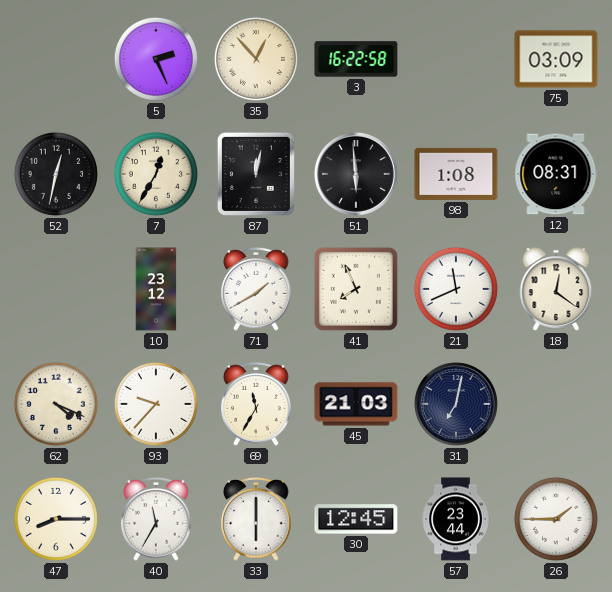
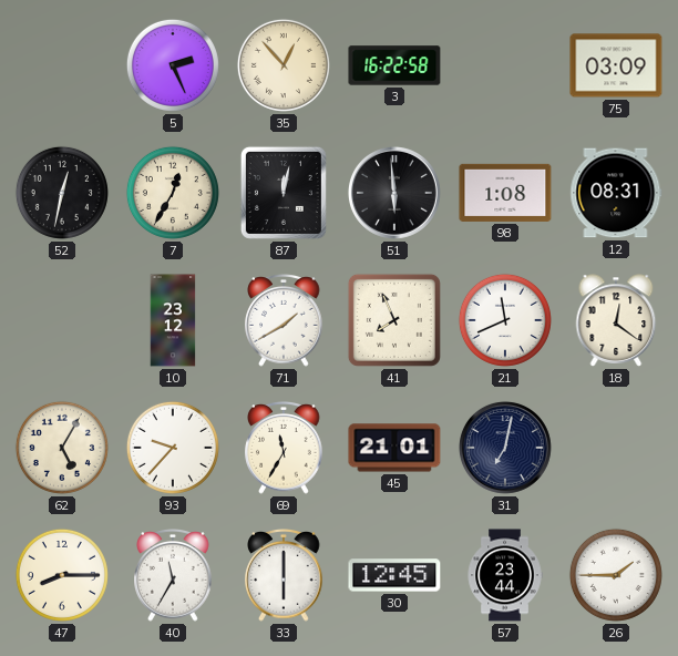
62: 4:19 -> 5:05
45: 21:03 -> 21:01
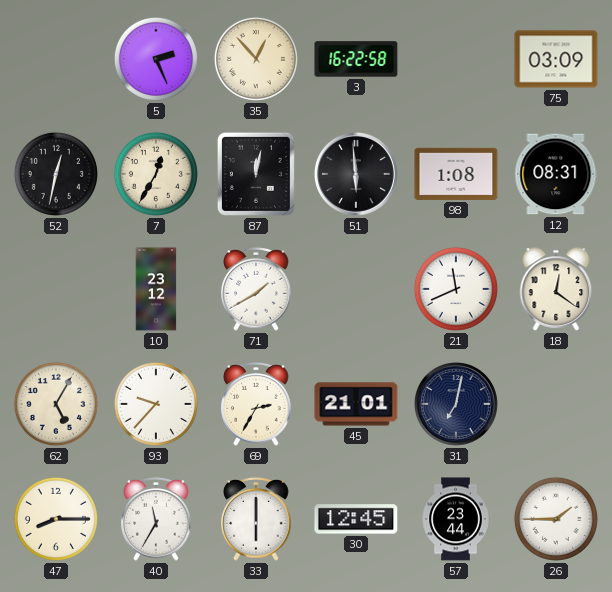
41: 7:56 -> none
69: 11:35 -> 2:35
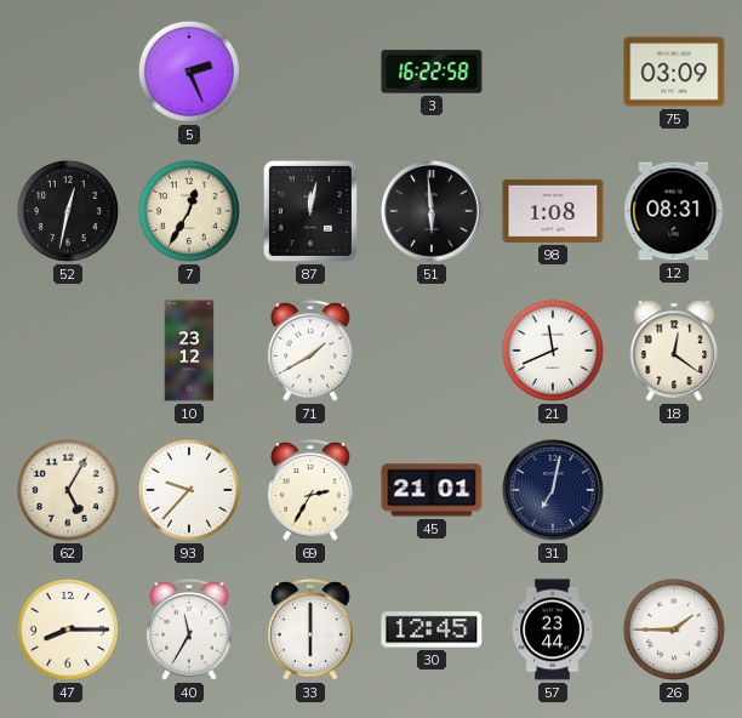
35: 12:53 -> none
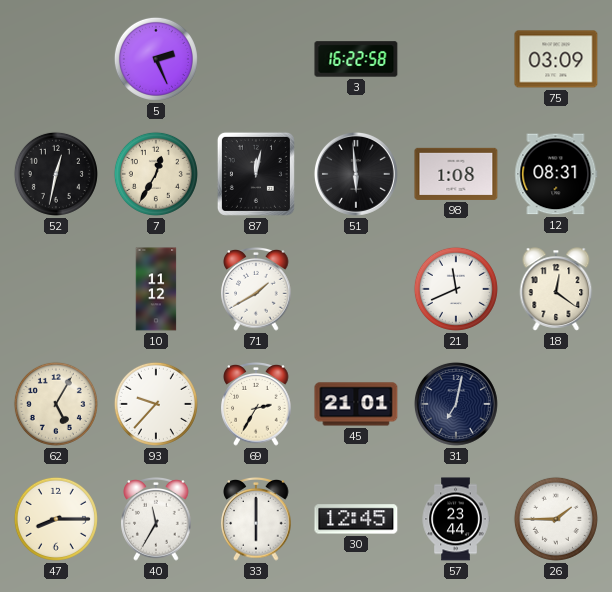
10: 23:12 -> 11:12
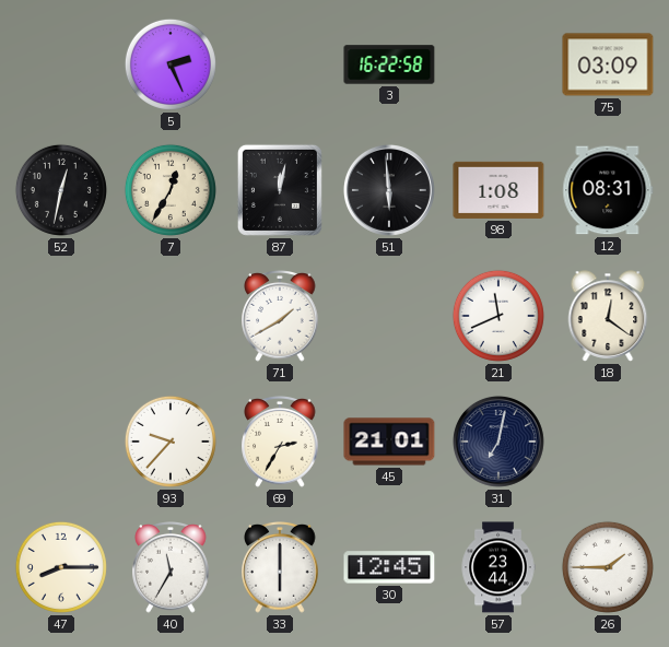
10: 11:12 -> none
62: 5:05 -> none
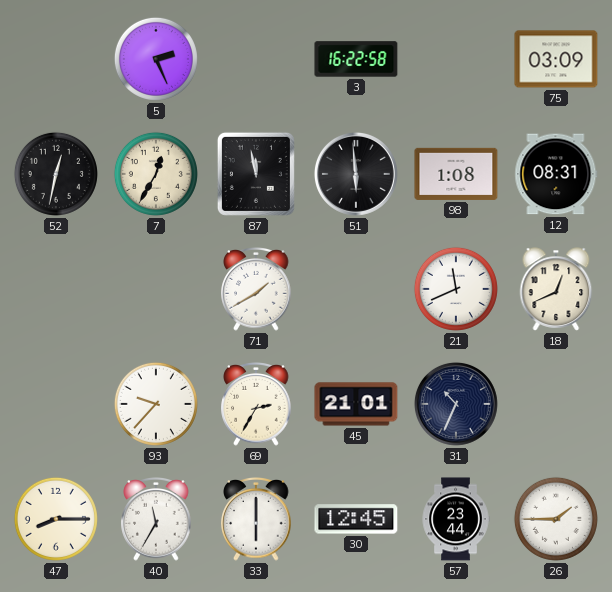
87: 12:02 -> 11:58
18: 12:21 -> 12:41
31: 7:02 -> 10:34
